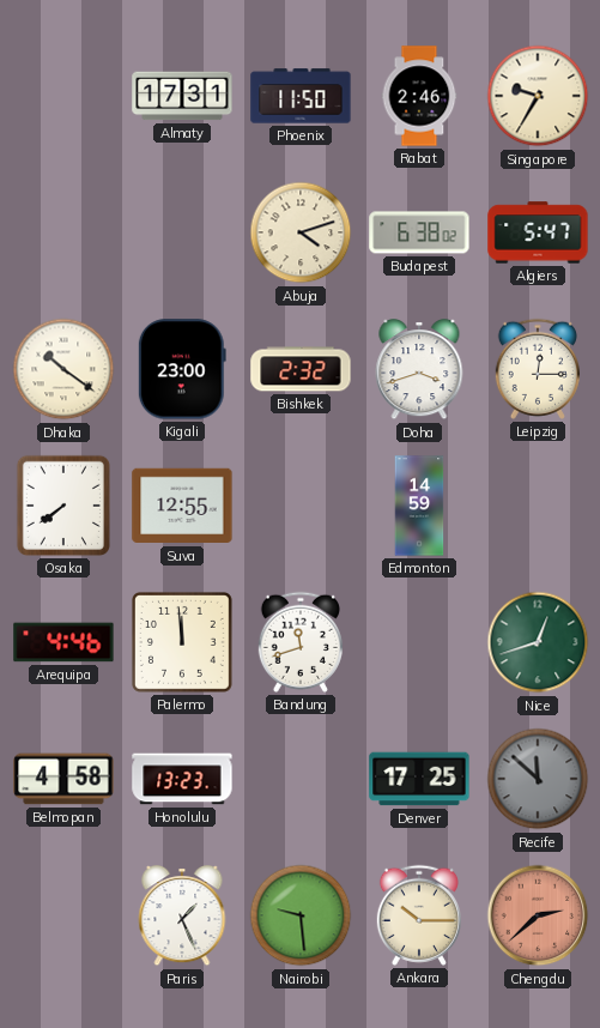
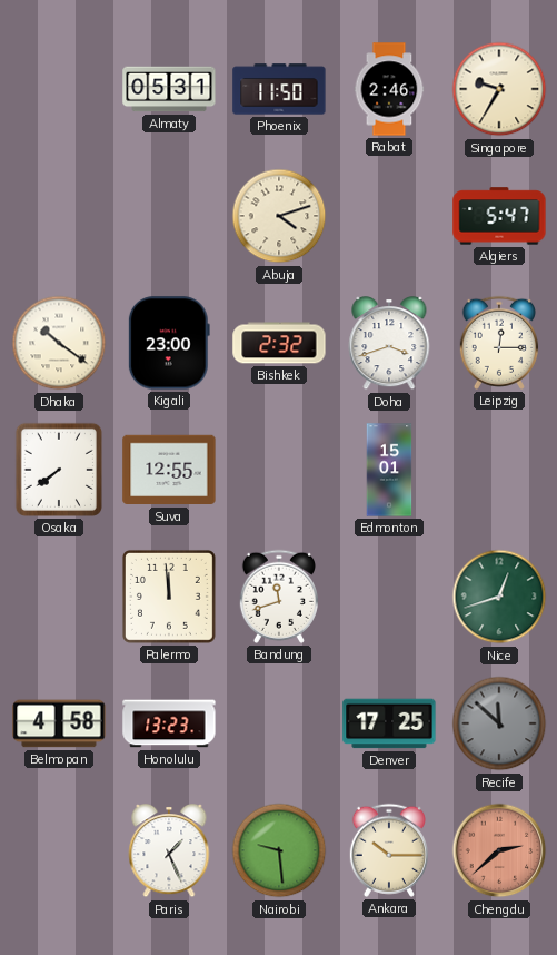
Almaty: 17:31 -> 05:31
Budapest: 6:38 -> none
Edmonton: 14:59 -> 15:01
Arequipa: 4:46 -> none
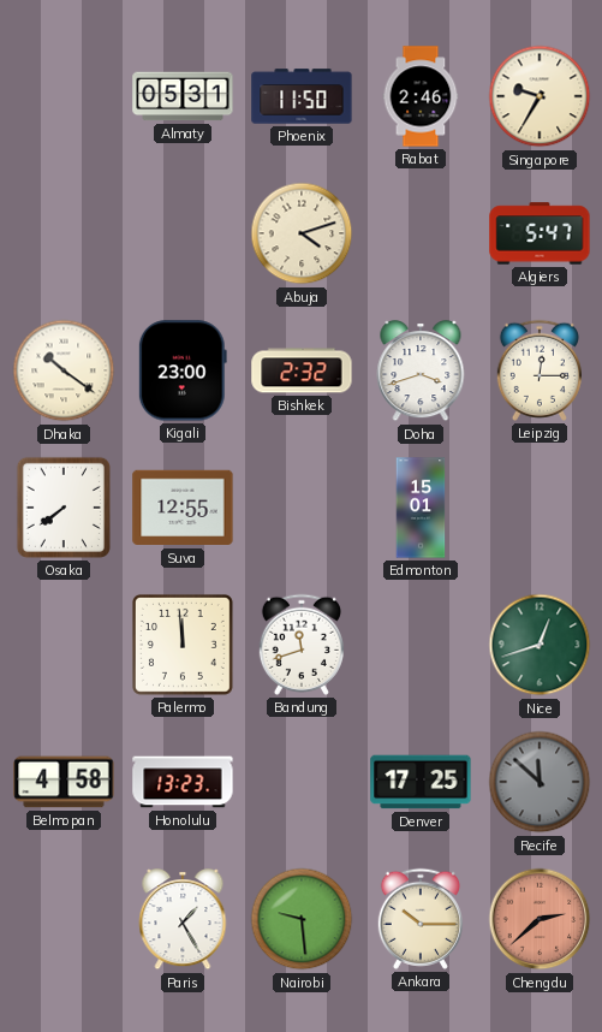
Paris: 1:26 -> 1:25
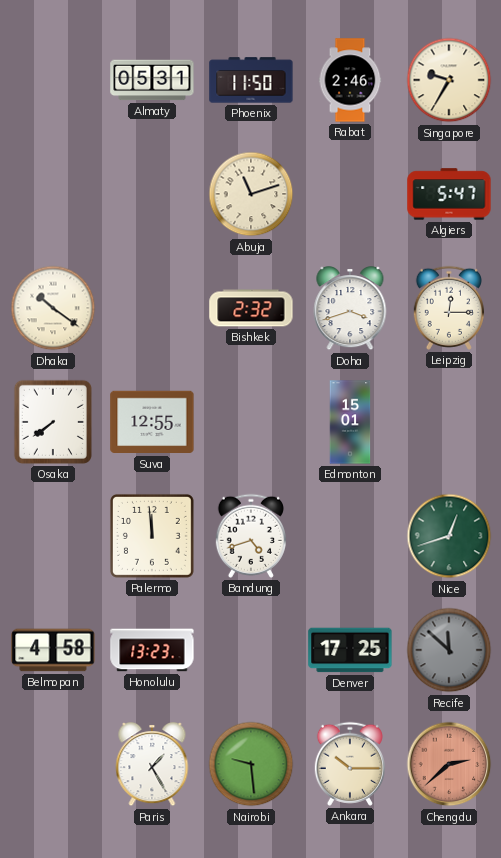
Abuja: 4:12 -> 11:12
Kigali: 23:00 -> none
Bandung: 11:42 -> 4:42
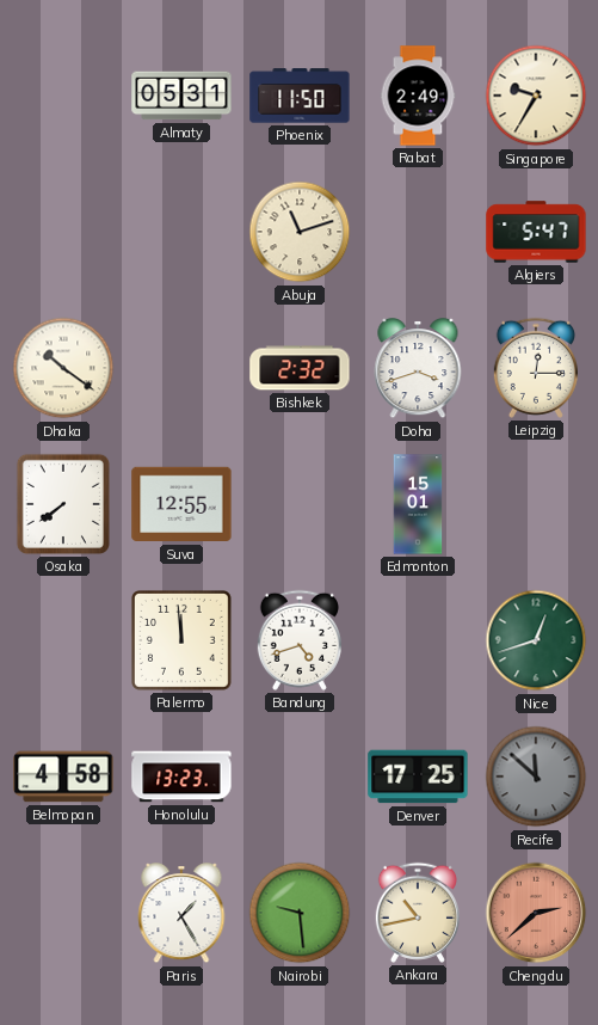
Rabat: 2:46 -> 2:49
Ankara: 10:15 -> 10:43
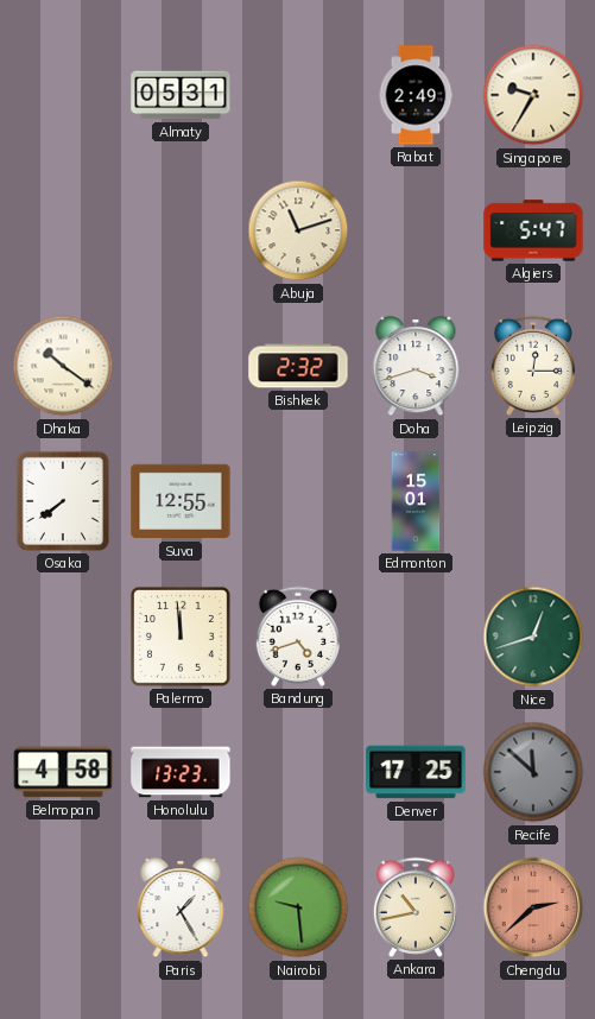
Phoenix: 11:50 -> none
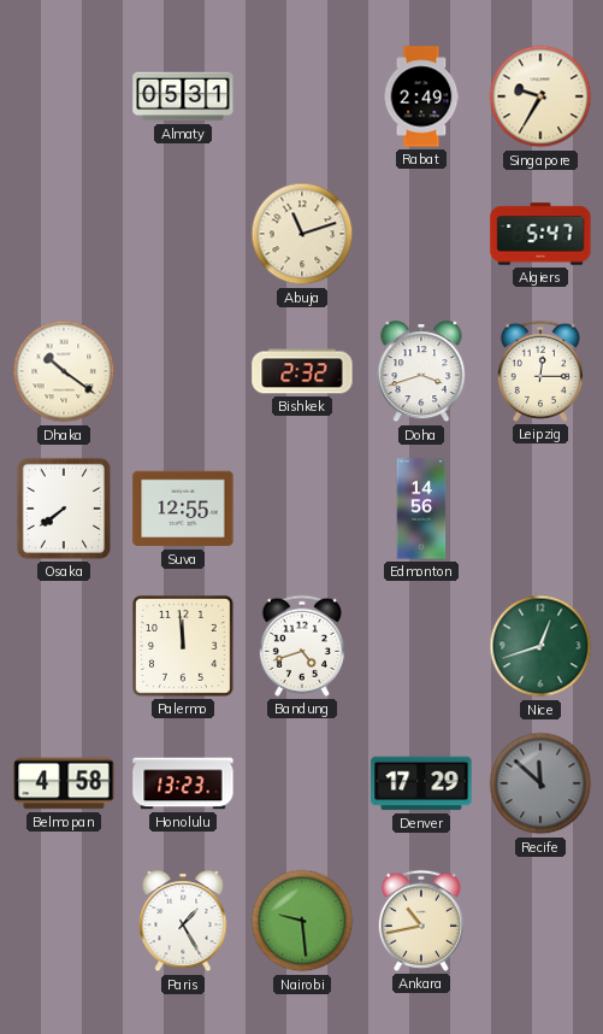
Edmonton: 15:01 -> 14:56
Denver: 17:25 -> 17:29
Chengdu: 2:38 -> none
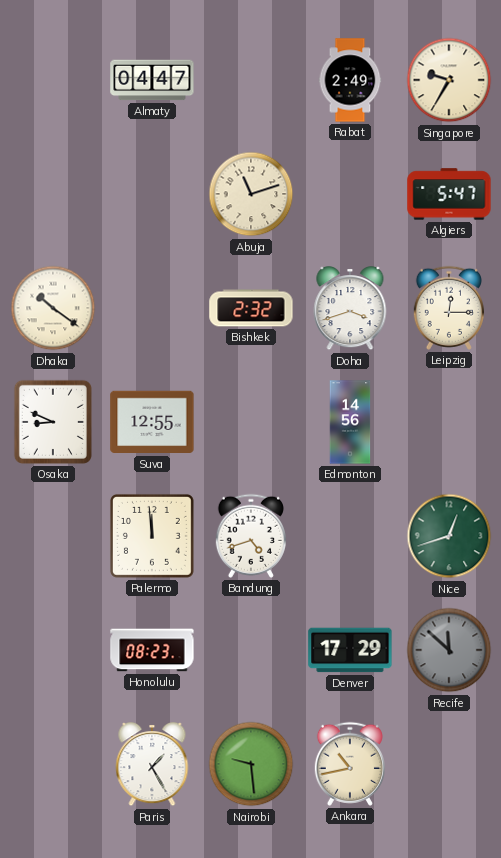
Almaty: 05:31 -> 04:47
Osaka: 7:39 -> 8:49
Belmopan: 4:58 -> none
Honolulu: 13:23 -> 08:23
